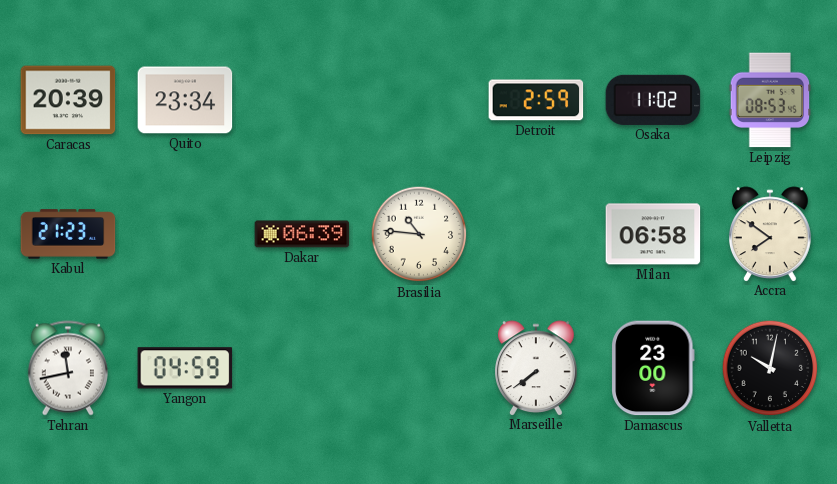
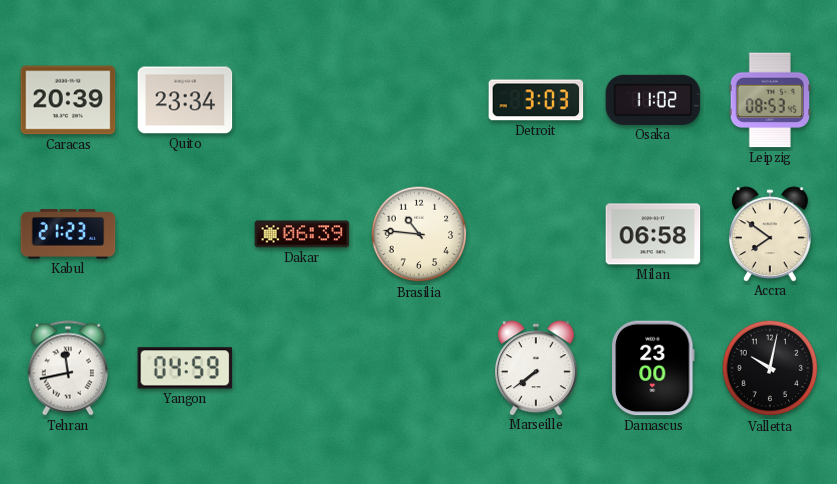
Detroit: 2:59 -> 3:03
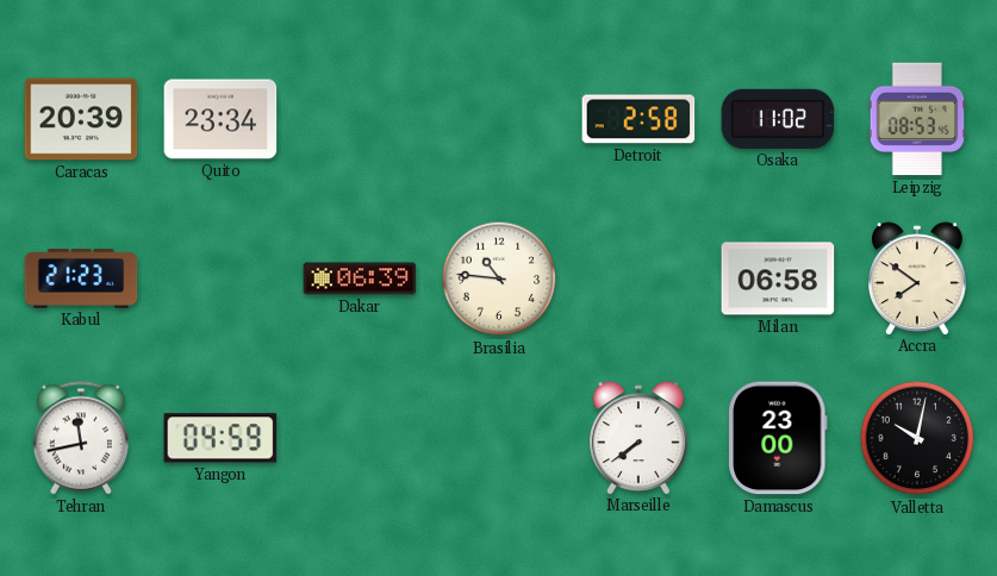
Detroit: 3:03 -> 2:58
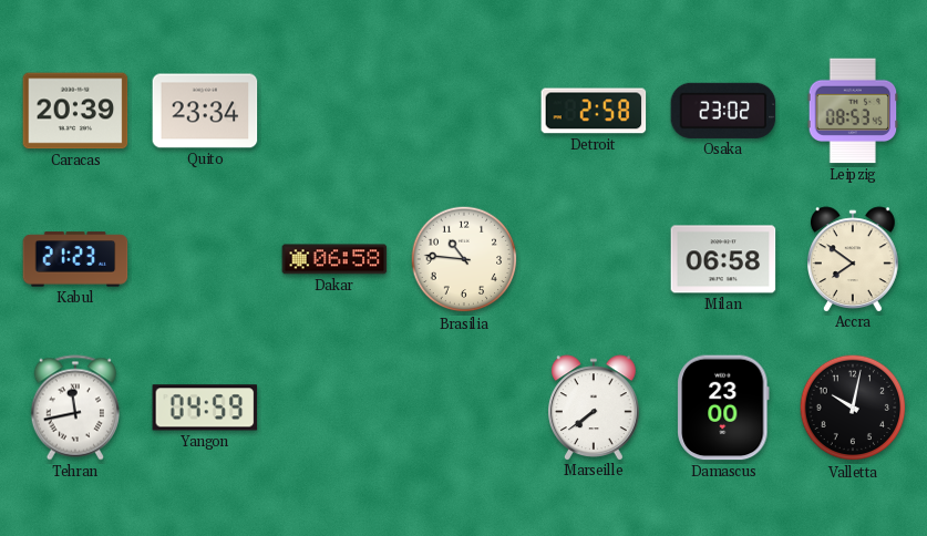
Osaka: 11:02 -> 23:02
Dakar: 06:39 -> 06:58
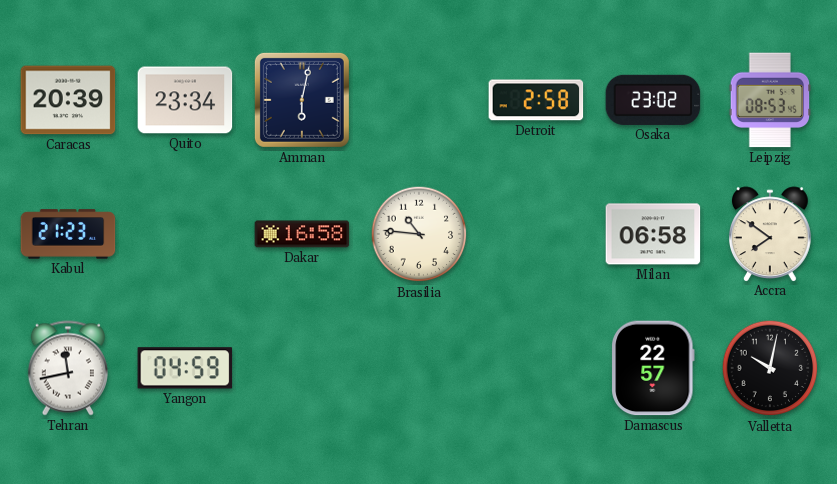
Amman: none -> 6:02
Dakar: 06:58 -> 16:58
Marseille: 7:39 -> none
Damascus: 23:00 -> 22:57
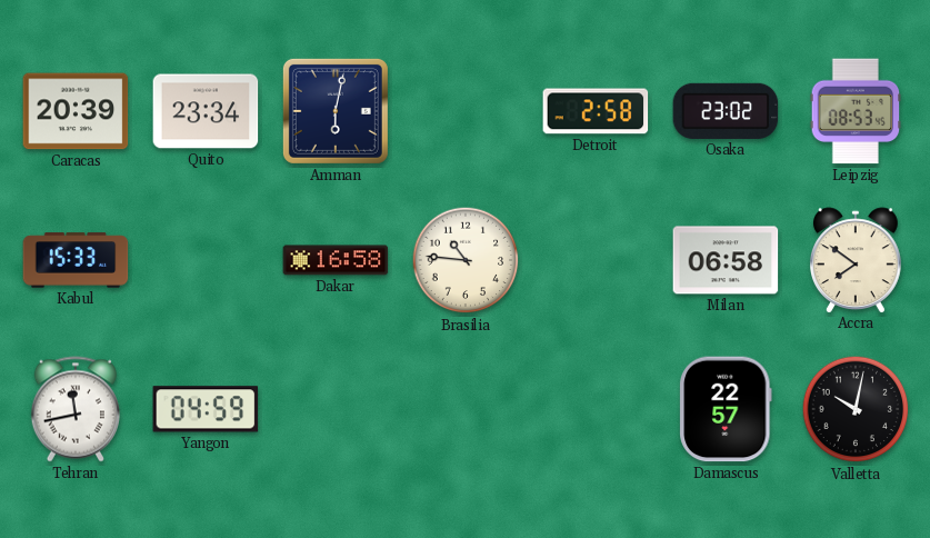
Kabul: 21:23 -> 15:33
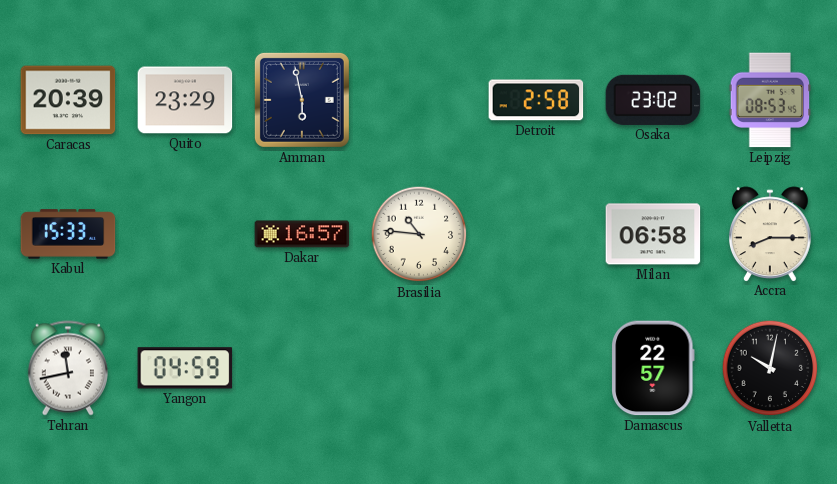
Quito: 23:34 -> 23:29
Amman: 6:02 -> 5:58
Dakar: 16:58 -> 16:57
Accra: 7:51 -> 8:15
